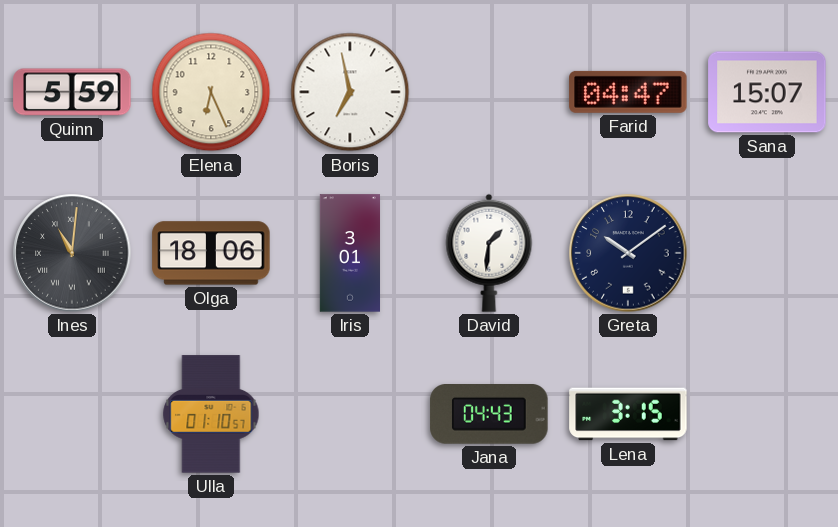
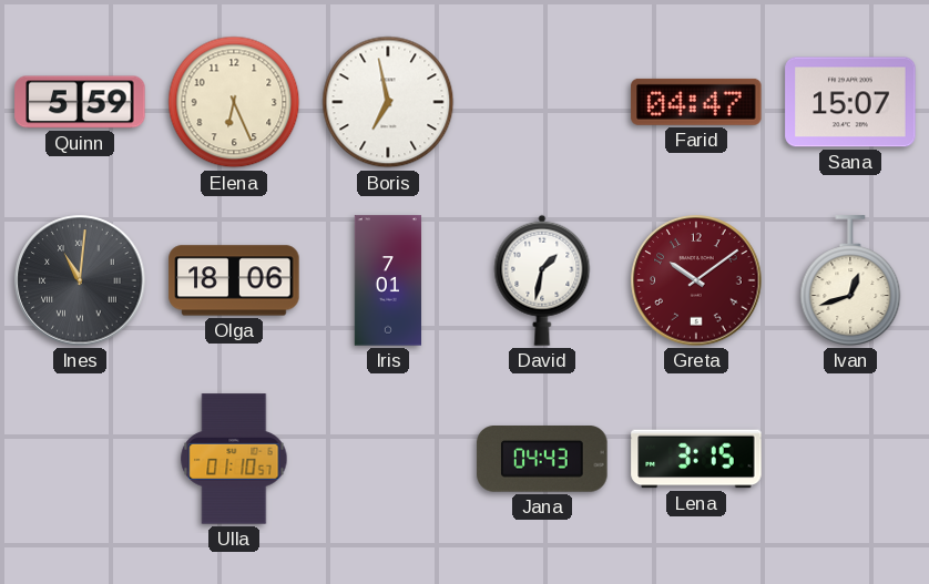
Iris: 3:01 -> 7:01
David: 1:31 -> 1:32
Greta dial: navy -> burgundy
Ivan: none -> 12:42
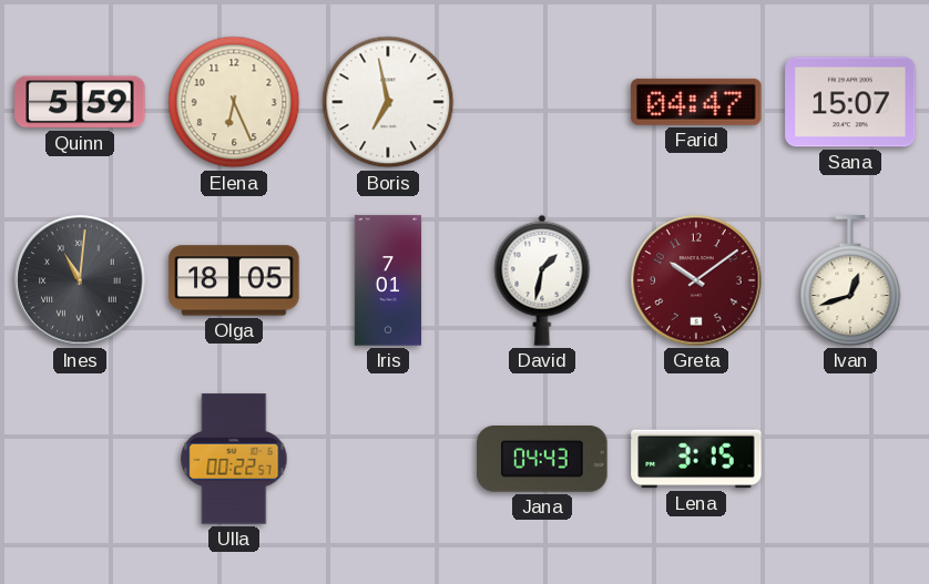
Olga: 18:06 -> 18:05
Ulla: 01:10 -> 00:22
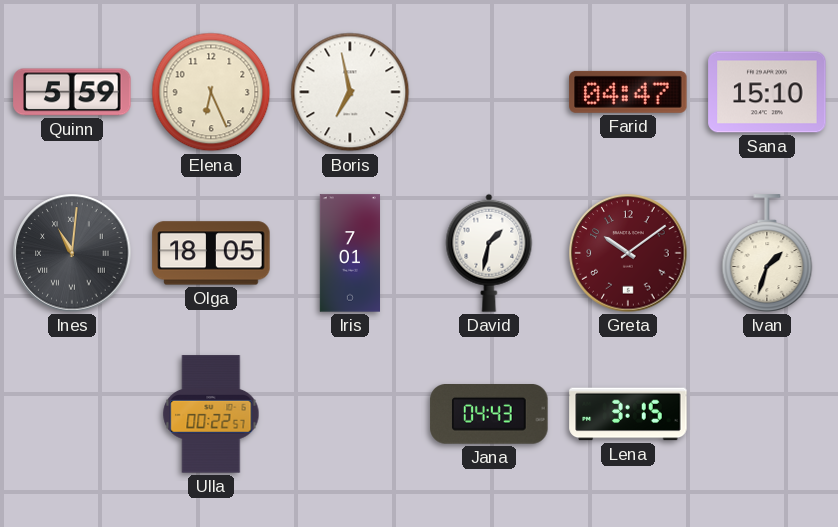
Sana: 15:07 -> 15:10
Ivan: 12:42 -> 1:33
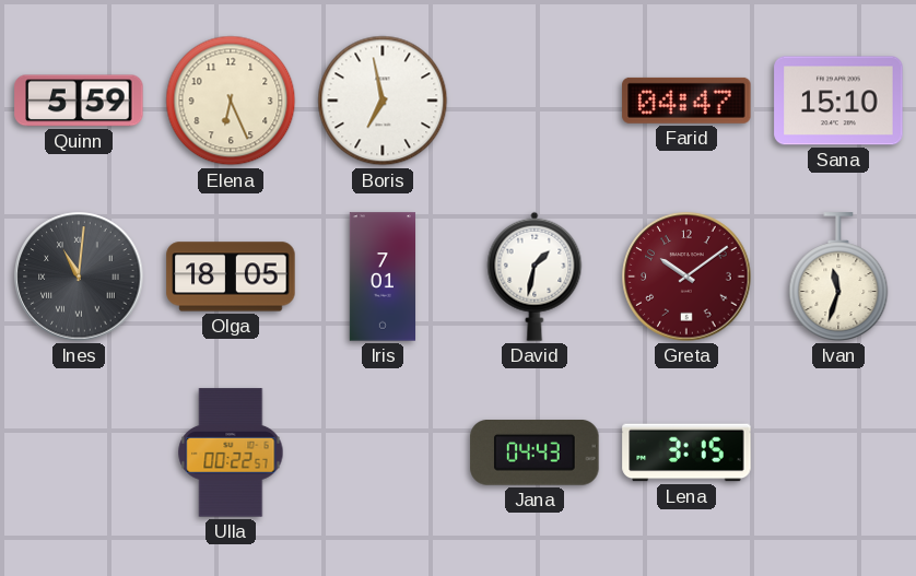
Ivan: 1:33 -> 11:33
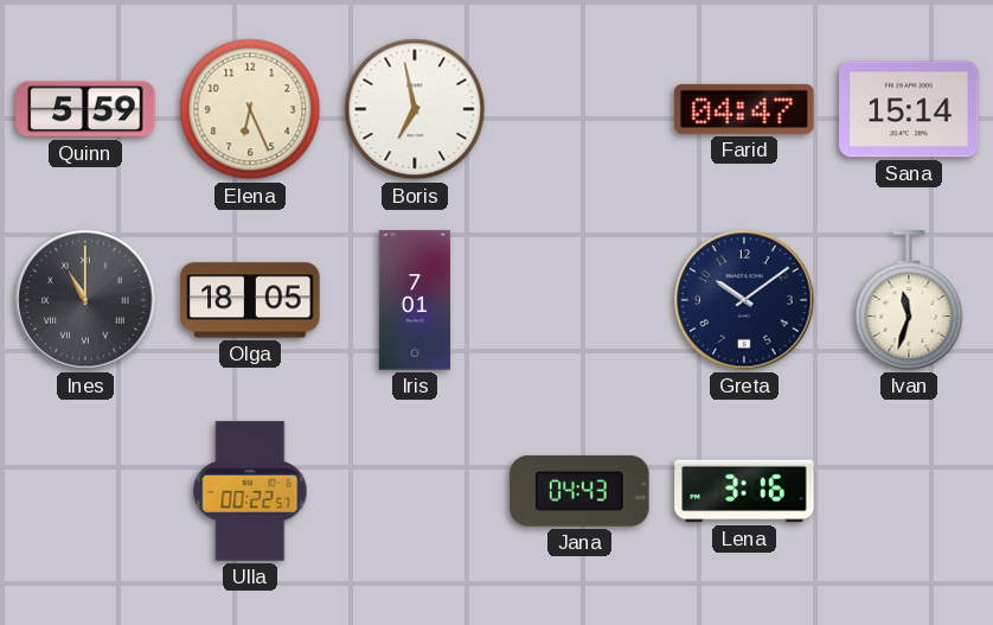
Sana: 15:10 -> 15:14
Ines: 11:01 -> 11:00
David: 1:32 -> none
Greta dial: burgundy -> navy
Lena: 3:15 -> 3:16
